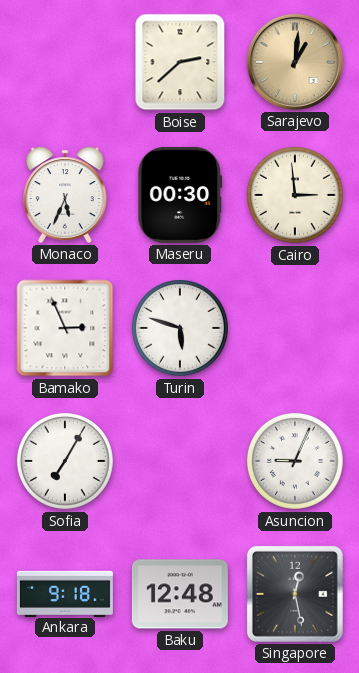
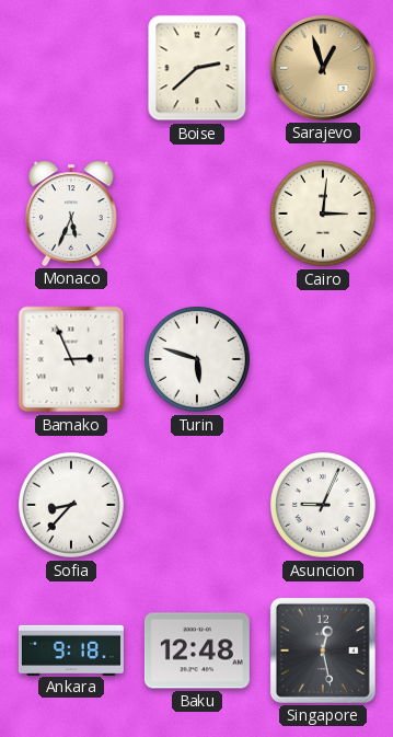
Sarajevo: 1:01 -> 12:57
Maseru: 00:30 -> none
Cairo: 2:59 -> 3:01
Sofia: 7:05 -> 8:37
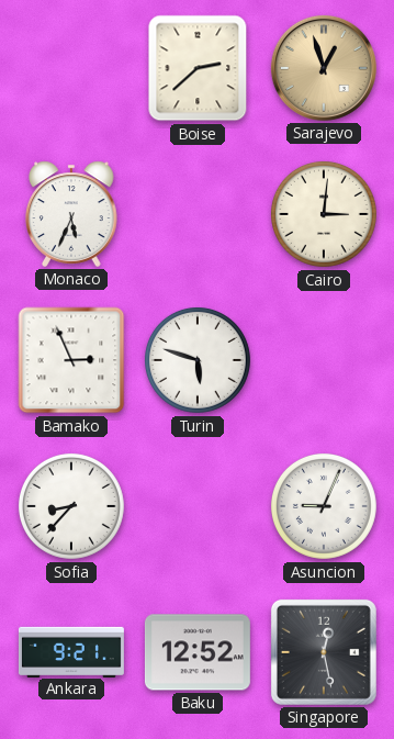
Ankara: 9:18 -> 9:21
Baku: 12:48 -> 12:52
